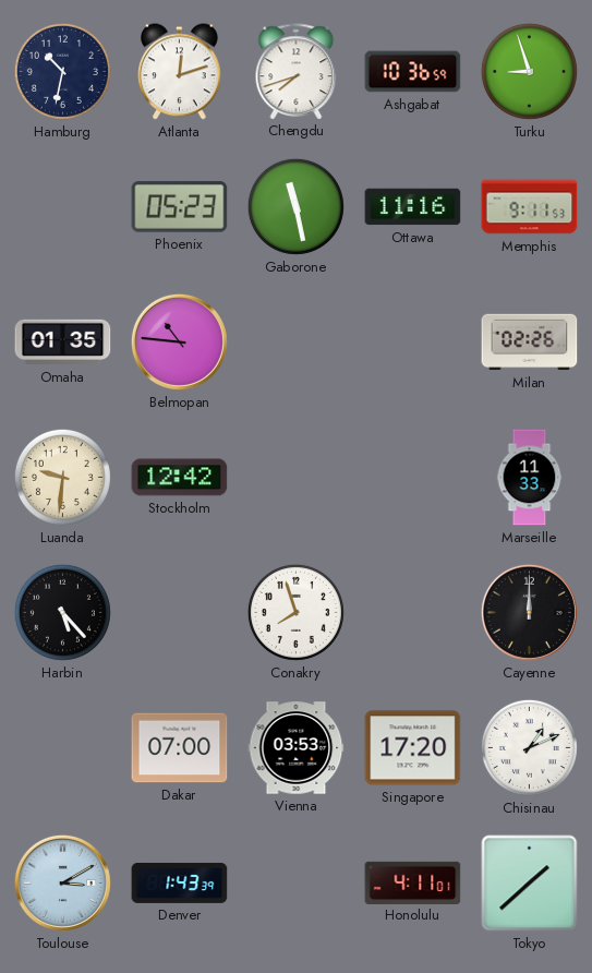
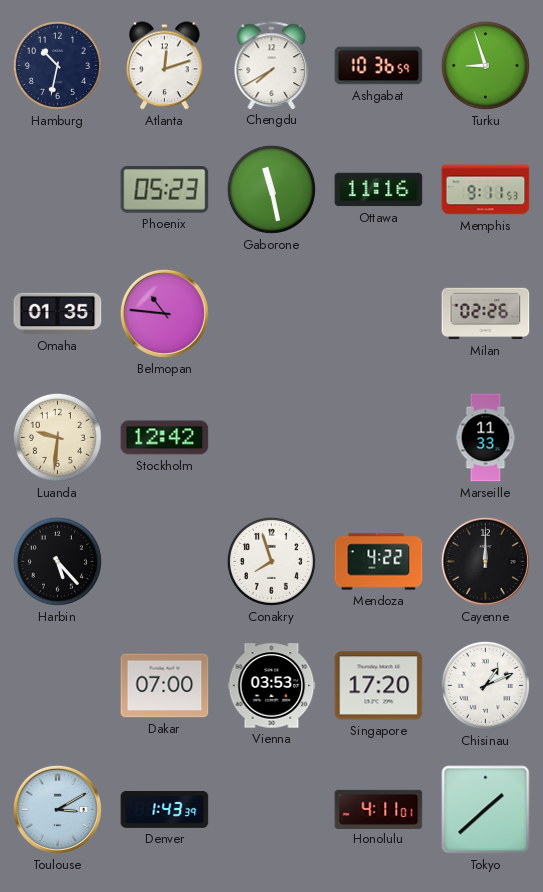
Chengdu: 7:42 -> 7:40
Mendoza: none -> 4:22
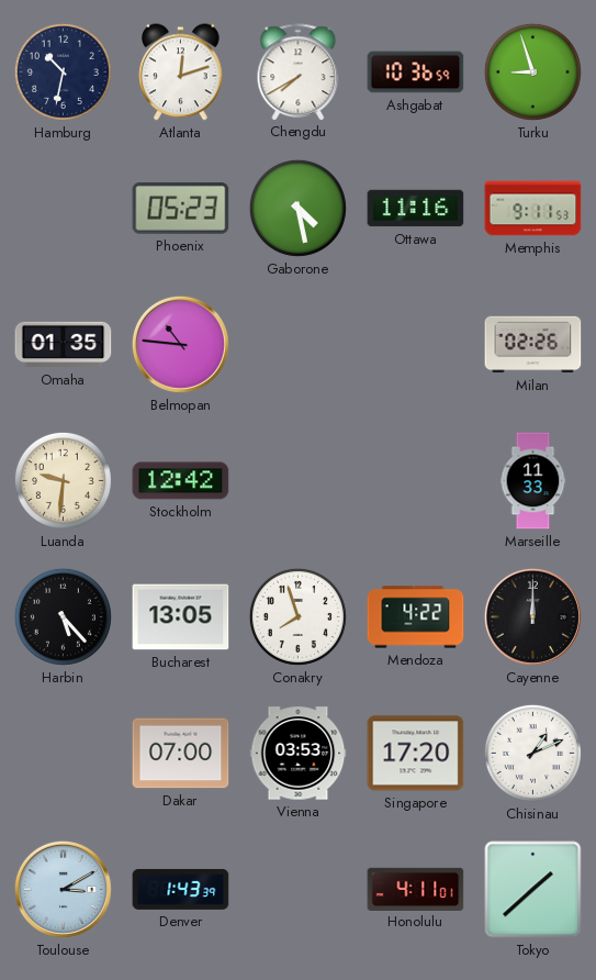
Gaborone: 11:28 -> 4:28
Bucharest: none -> 13:05
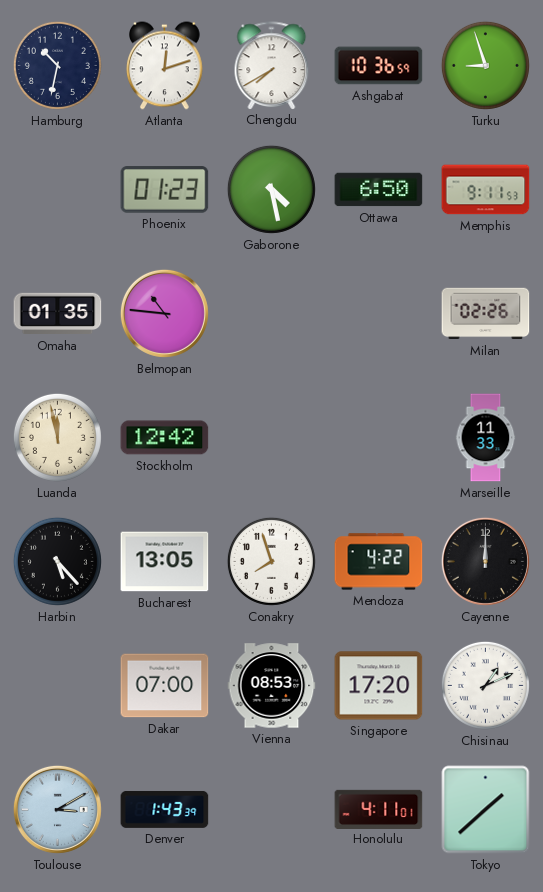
Phoenix: 05:23 -> 01:23
Ottawa: 11:16 -> 6:50
Luanda: 9:31 -> 11:58
Vienna: 03:53 -> 08:53
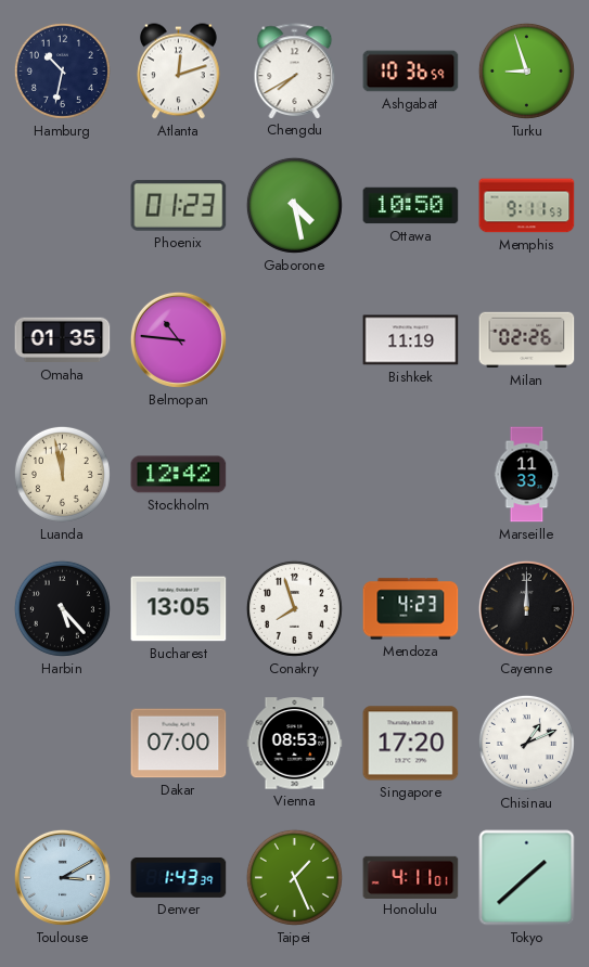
Ottawa: 6:50 -> 10:50
Bishkek: none -> 11:19
Mendoza: 4:22 -> 4:23
Taipei: none -> 1:26
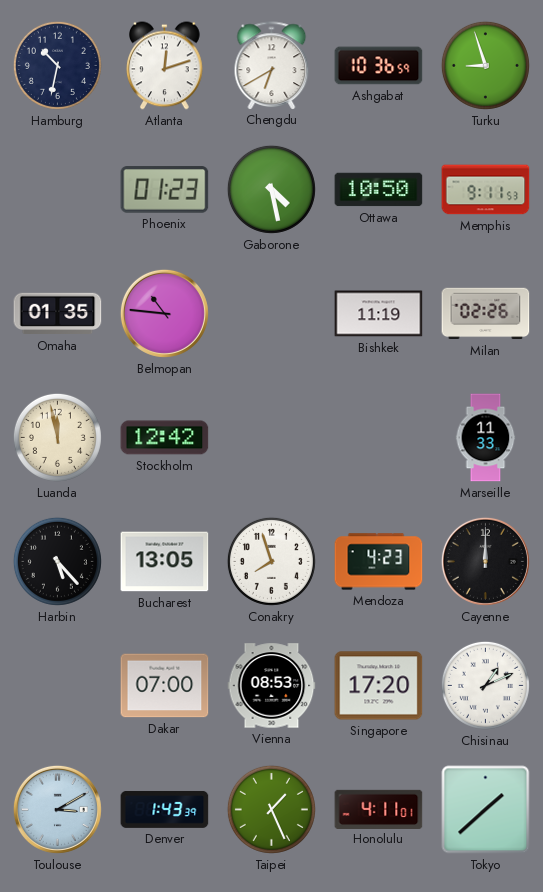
Chengdu: 7:40 -> 6:40
